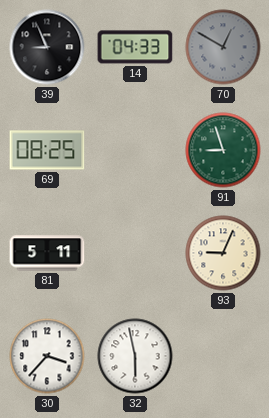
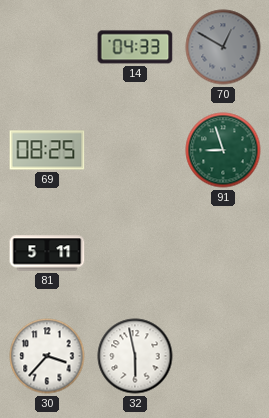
39: 8:56 -> none
93: 9:04 -> none
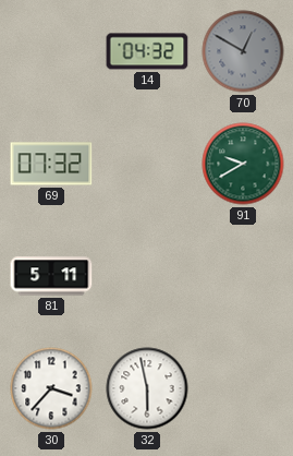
14: 04:33 -> 04:32
69: 08:25 -> 07:32
91: 8:57 -> 9:40
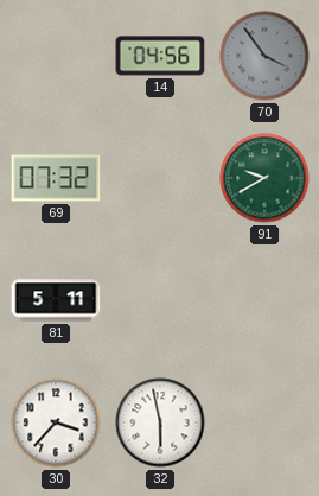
14: 04:32 -> 04:56
70: 12:50 -> 3:54
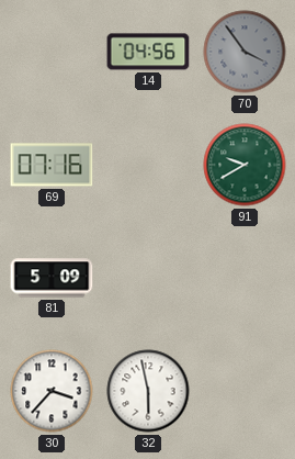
69: 07:32 -> 07:16
81: 5:11 -> 5:09
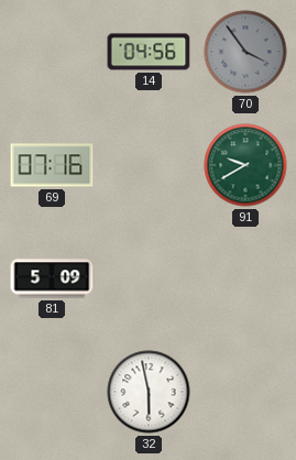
30: 3:37 -> none
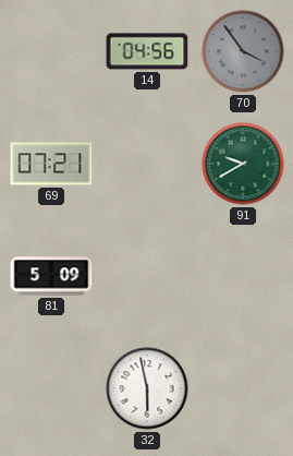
69: 07:16 -> 07:21
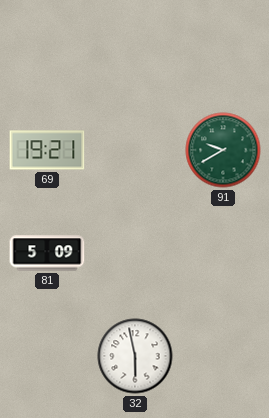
14: 04:56 -> none
70: 3:54 -> none
69: 07:21 -> 19:21
